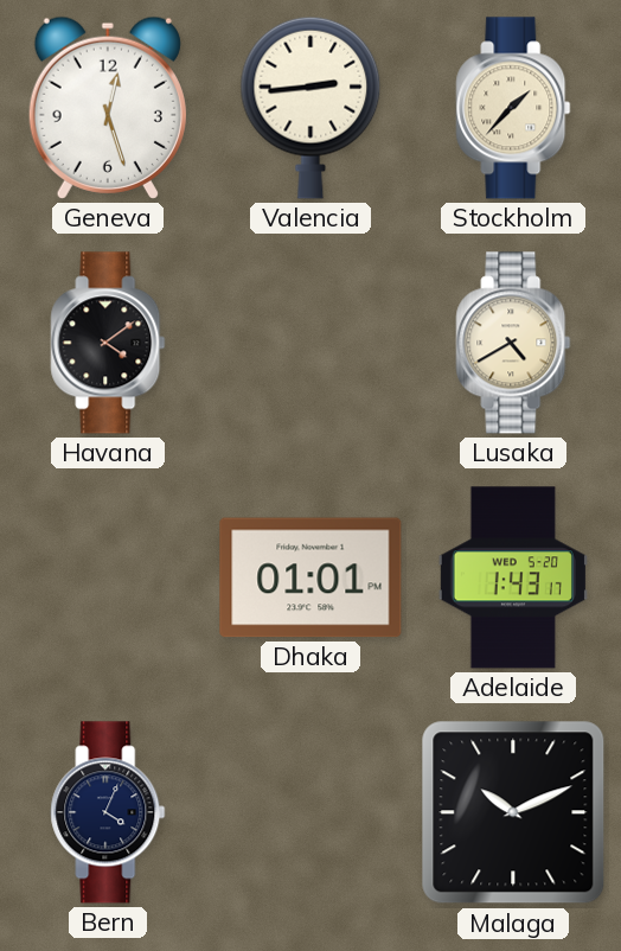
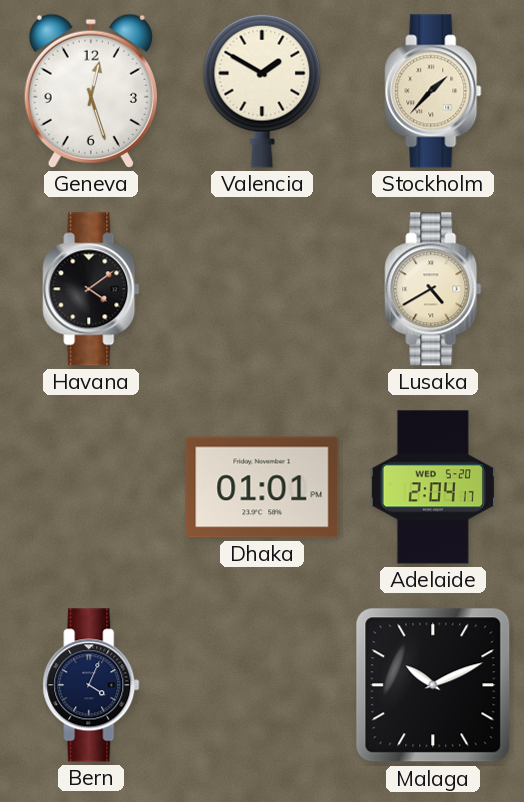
Valencia: 2:44 -> 1:50
Adelaide: 1:43 -> 2:04
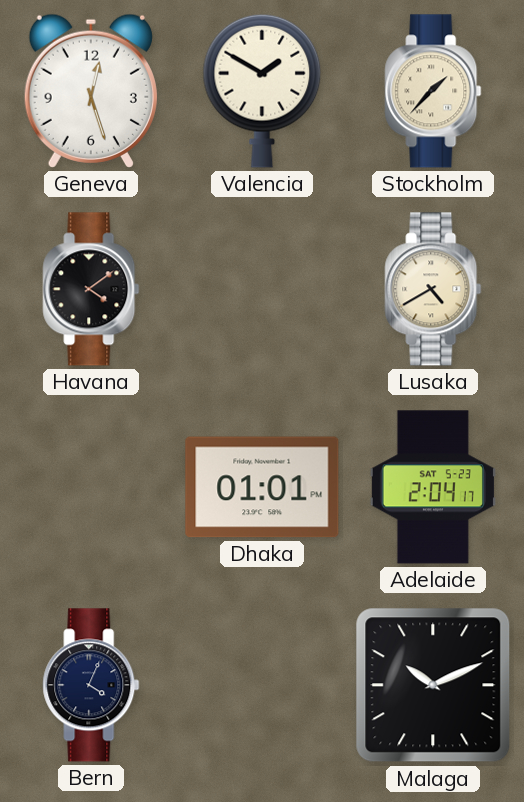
Adelaide date: WED 5-20 -> SAT 5-23
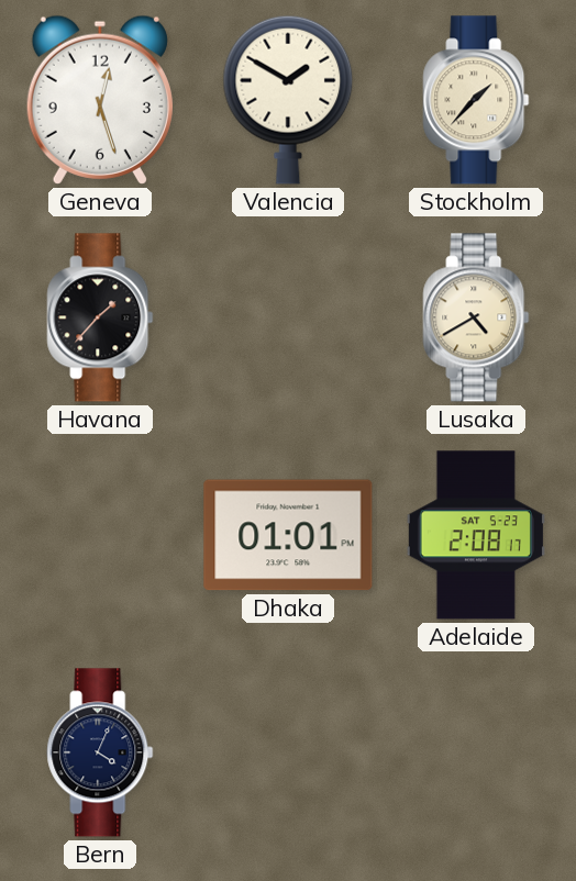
Havana: 4:09 -> 1:37
Adelaide: 2:04 -> 2:08
Malaga: 10:11 -> none
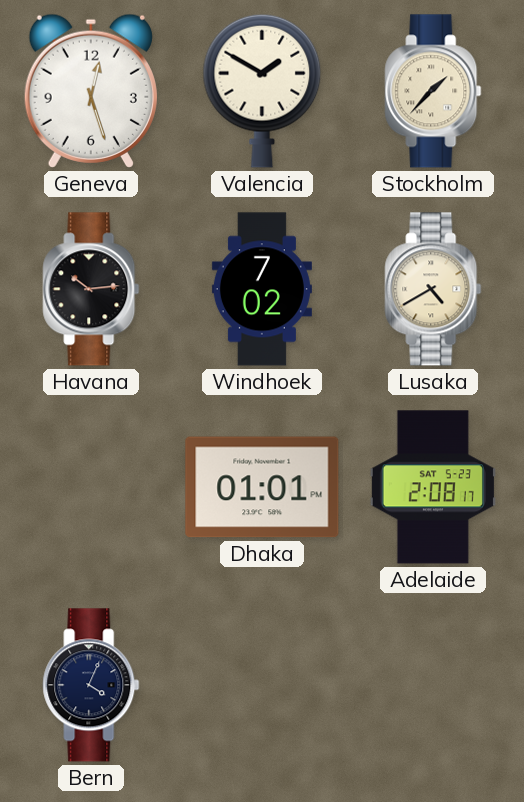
Havana: 1:37 -> 10:14
Windhoek: none -> 7:02
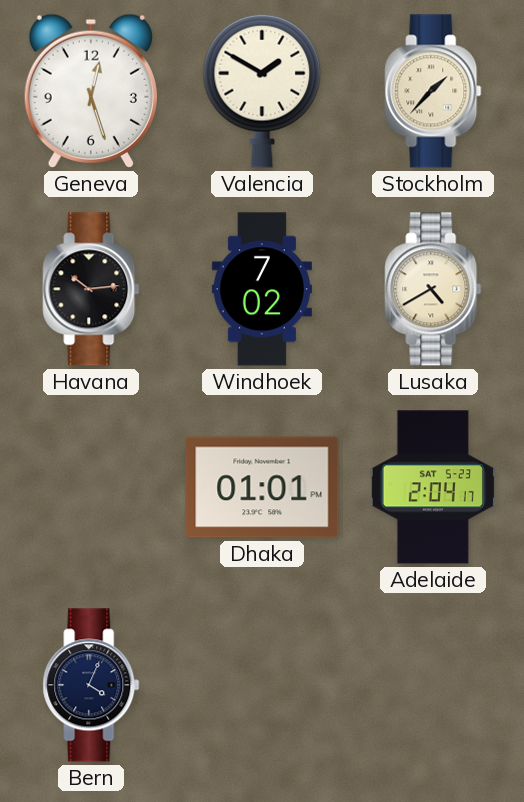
Adelaide: 2:08 -> 2:04
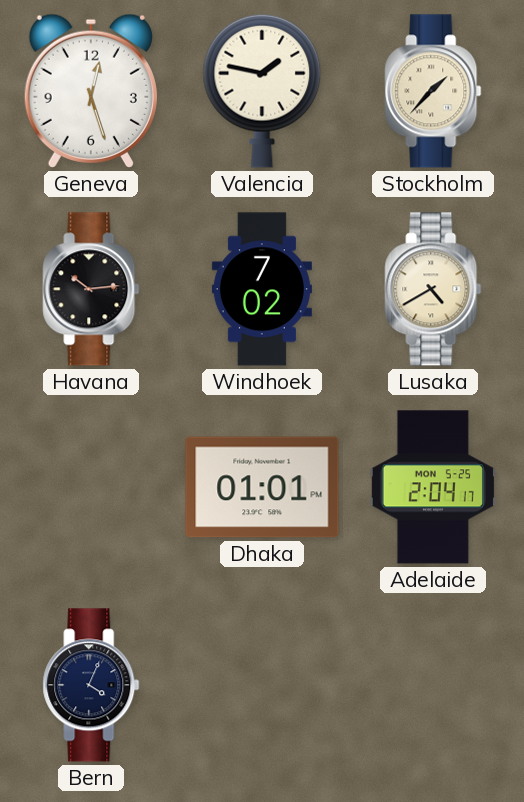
Valencia: 1:50 -> 1:47
Adelaide date: SAT 5-23 -> MON 5-25
